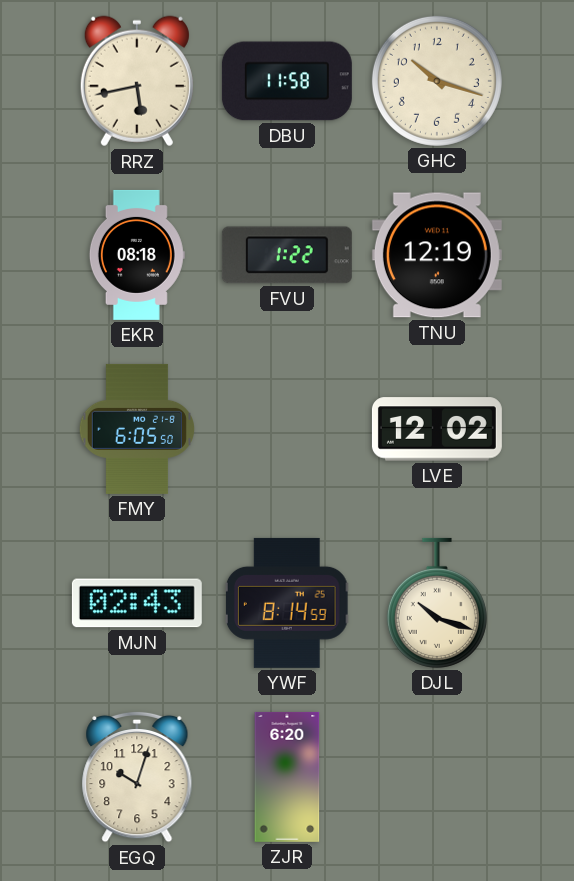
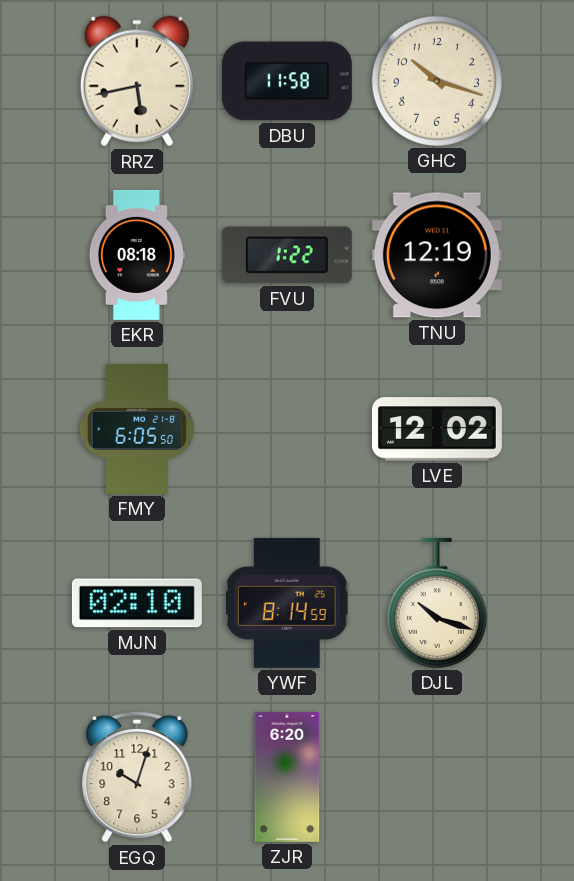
MJN: 02:43 -> 02:10
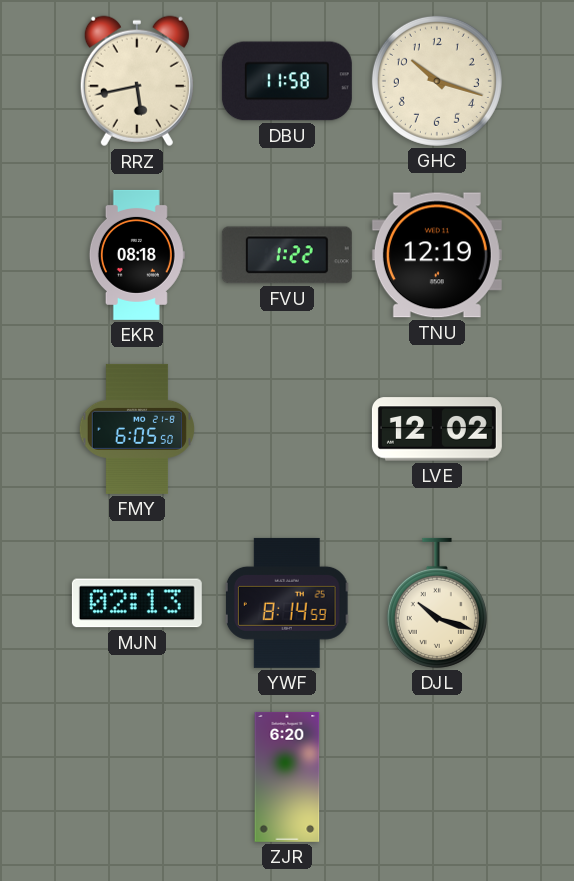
MJN: 02:10 -> 02:13
EGQ: 10:03 -> none
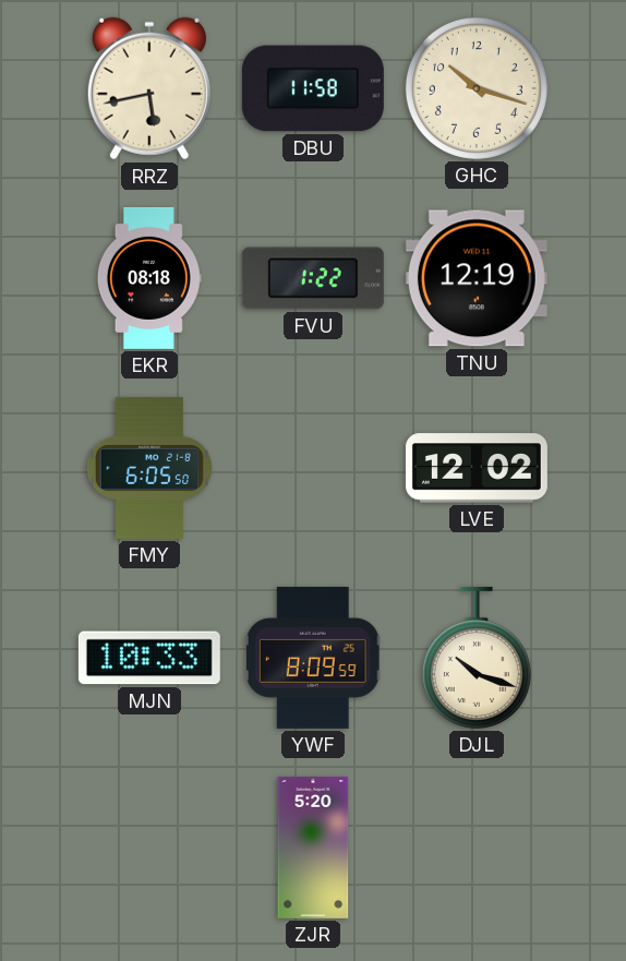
MJN: 02:13 -> 10:33
YWF: 8:14 -> 8:09
ZJR: 6:20 -> 5:20
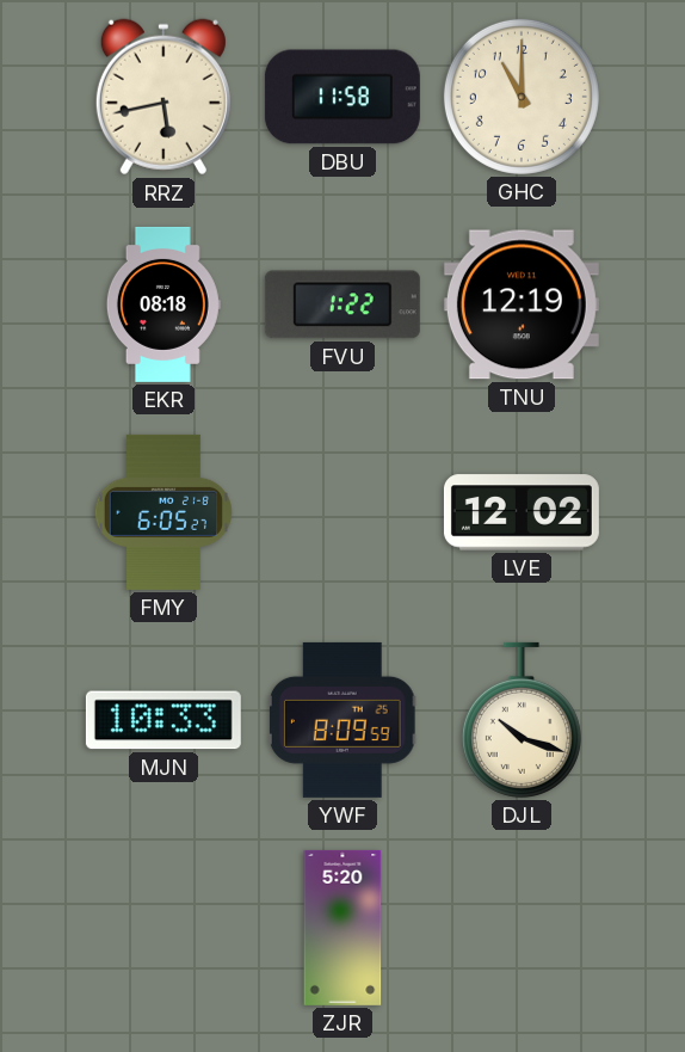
GHC: 10:18 -> 11:00
FMY: 6:05:50 -> 6:05:27
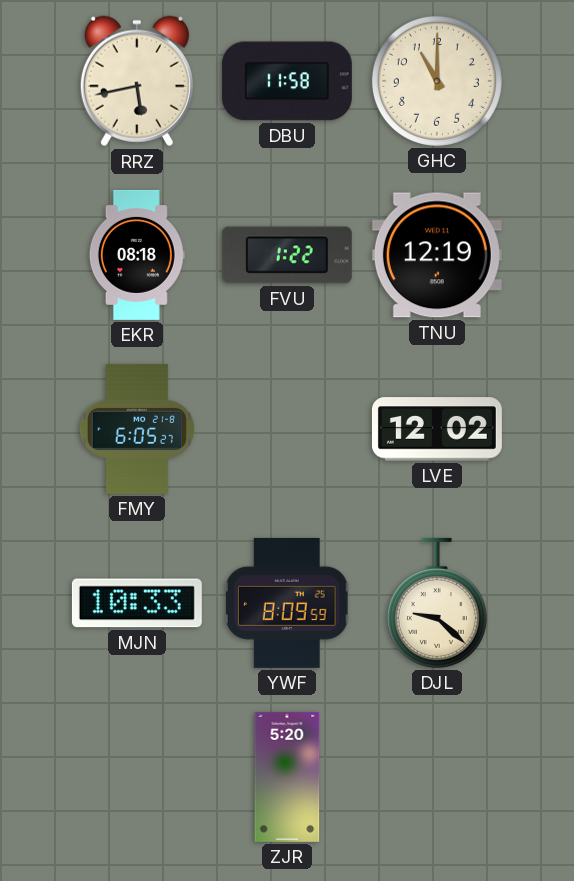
DJL: 10:18 -> 9:22
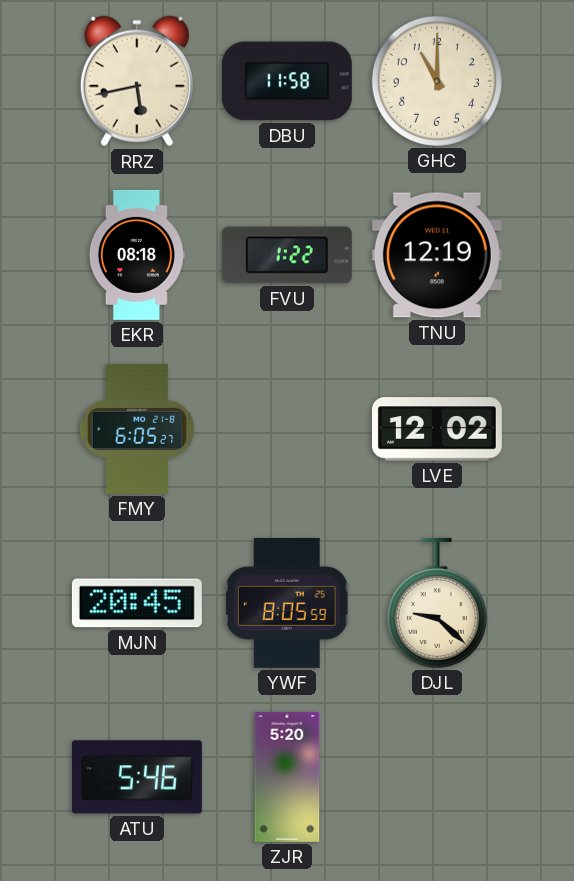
MJN: 10:33 -> 20:45
YWF: 8:09 -> 8:05
ATU: none -> 5:46
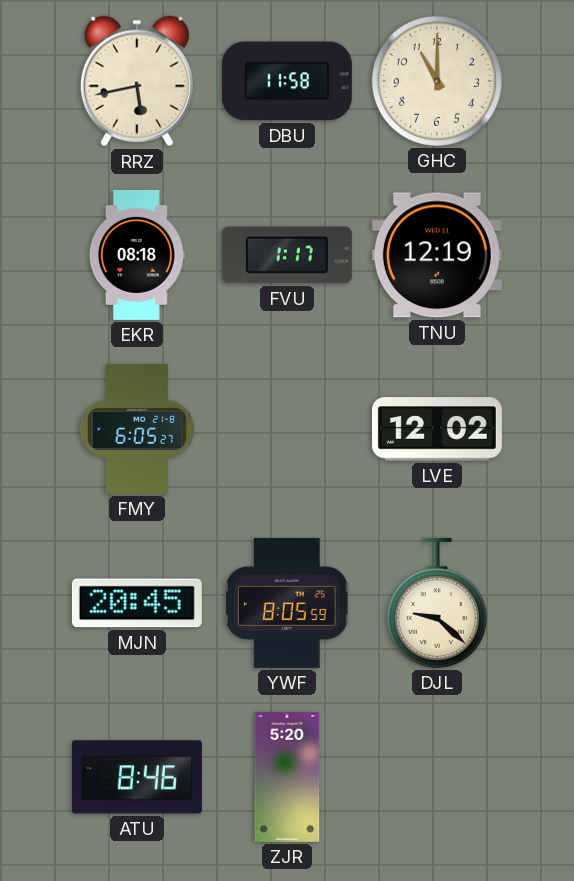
FVU: 1:22 -> 1:17
ATU: 5:46 -> 8:46
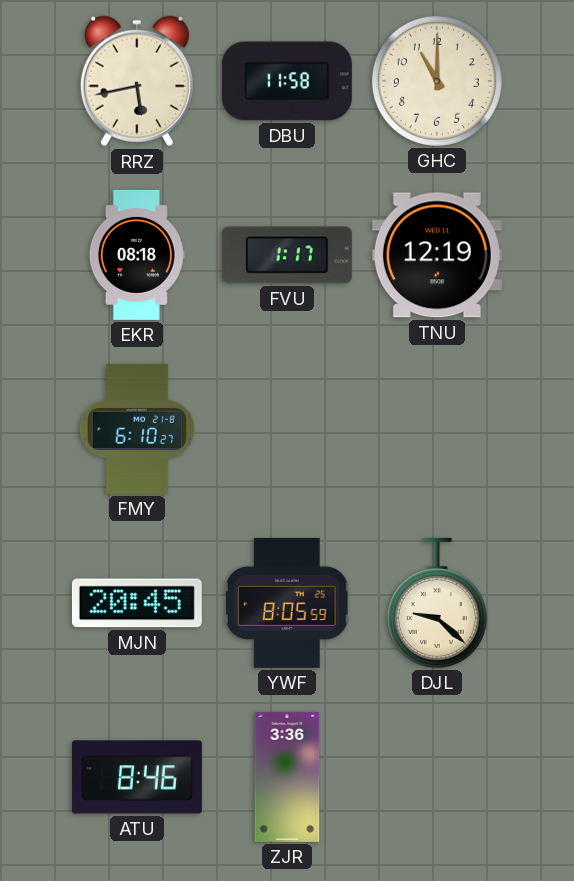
FMY: 6:05 -> 6:10
LVE: 12:02 -> none
ZJR: 5:20 -> 3:36
